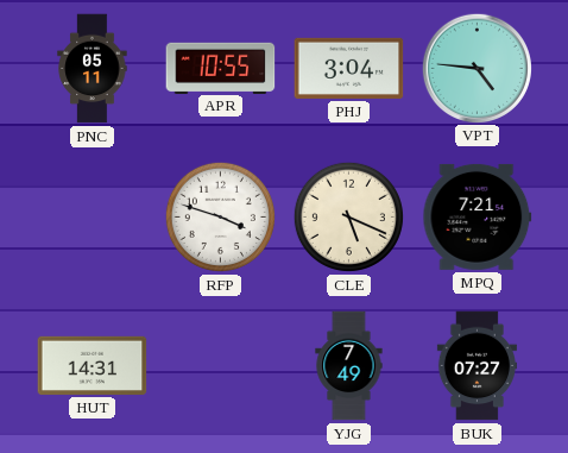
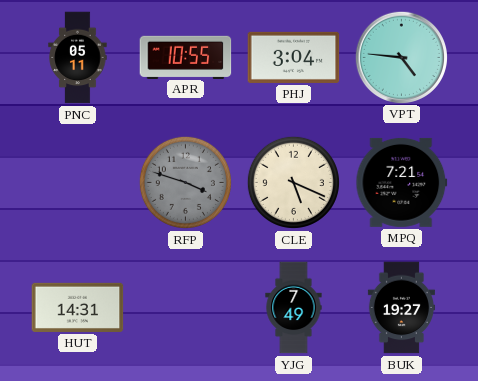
RFP dial: white -> grey
BUK: 07:27 -> 19:27
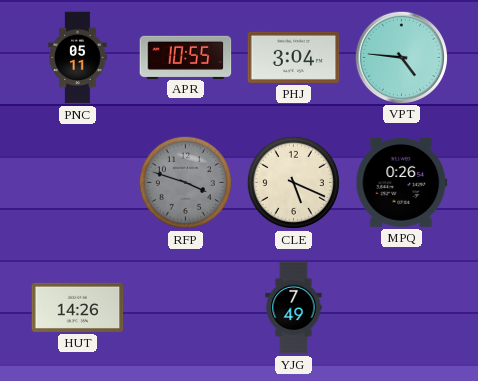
MPQ: 7:21 -> 0:26
HUT: 14:31 -> 14:26
BUK: 19:27 -> none
